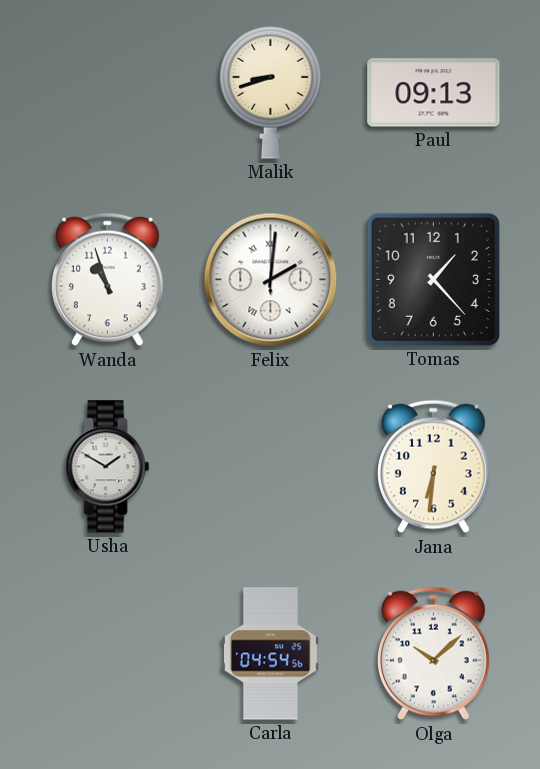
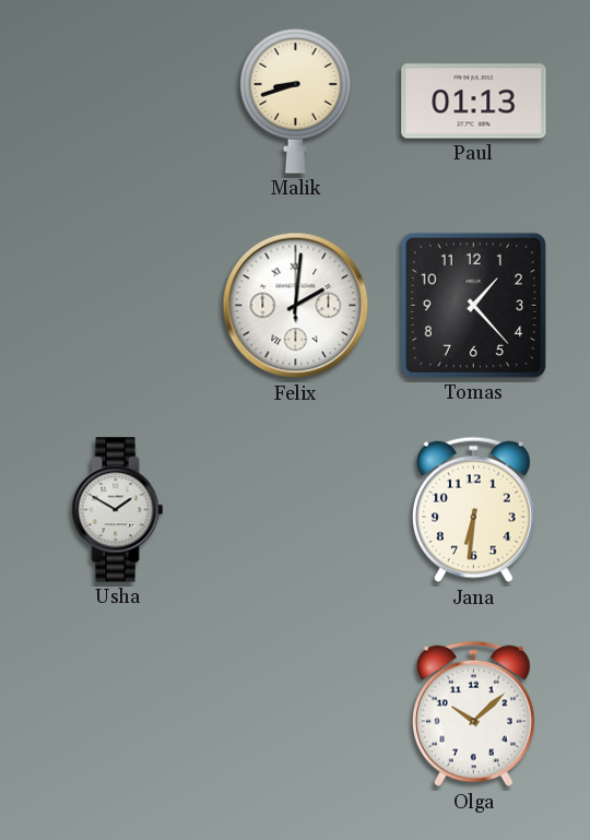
Paul: 09:13 -> 01:13
Wanda: 10:57 -> none
Carla: 04:54 -> none
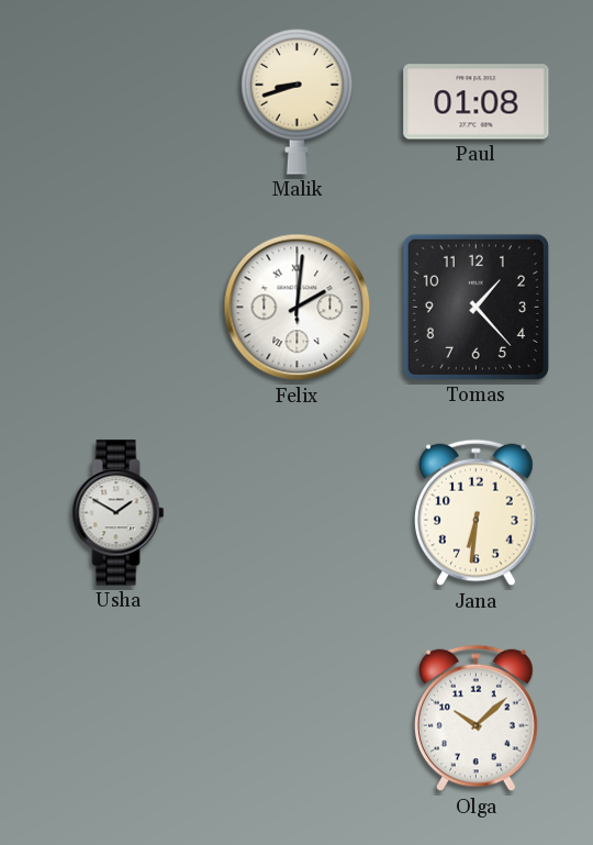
Paul: 01:13 -> 01:08
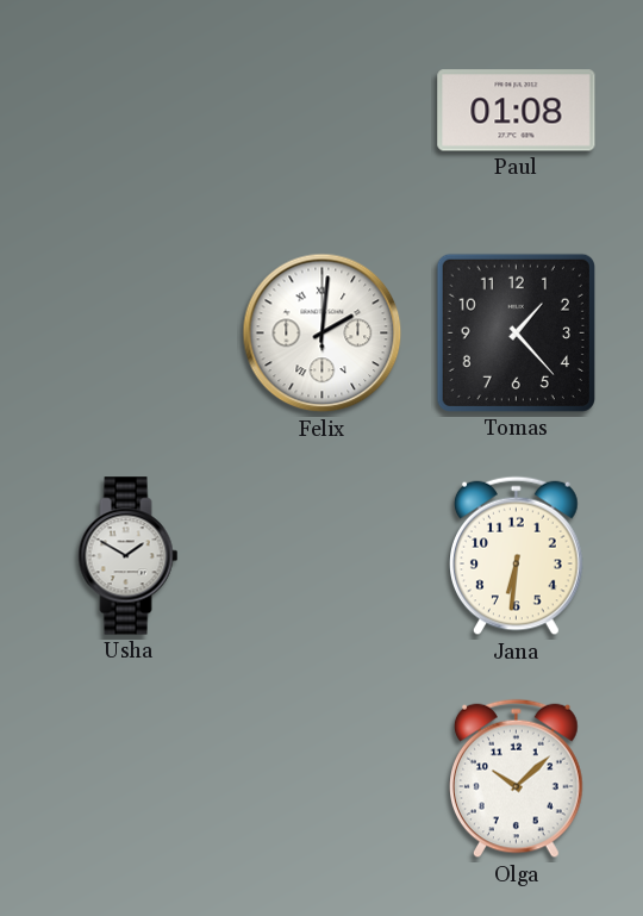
Malik: 8:42 -> none
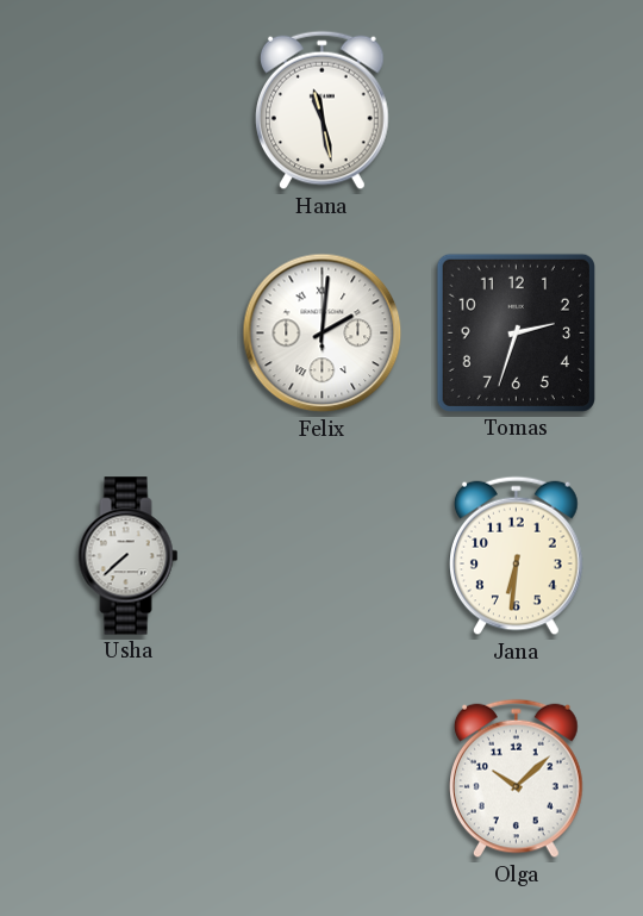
Hana: none -> 11:28
Paul: 01:08 -> none
Tomas: 1:23 -> 2:33
Usha: 1:50 -> 7:38
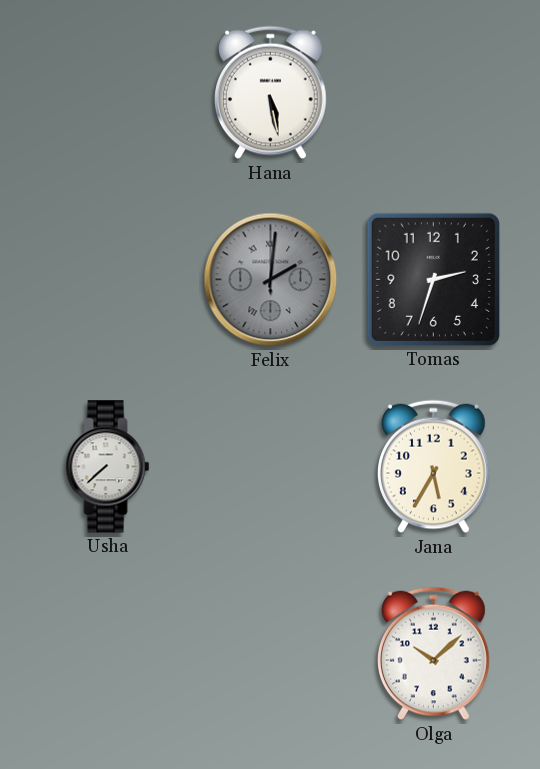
Hana: 11:28 -> 5:28
Felix dial: white -> grey
Jana: 6:31 -> 5:35
